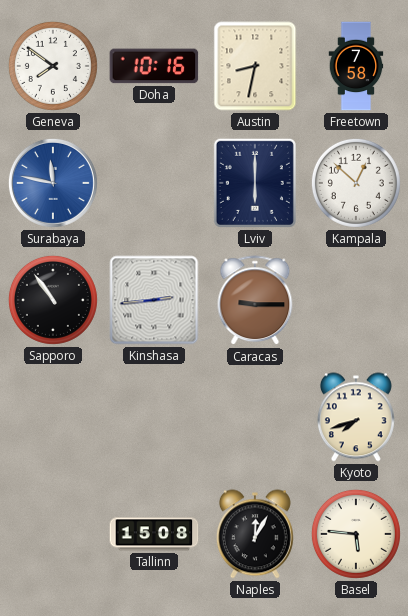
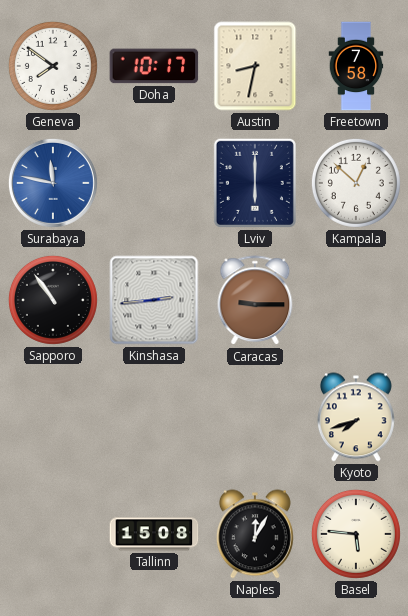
Doha: 10:16 -> 10:17
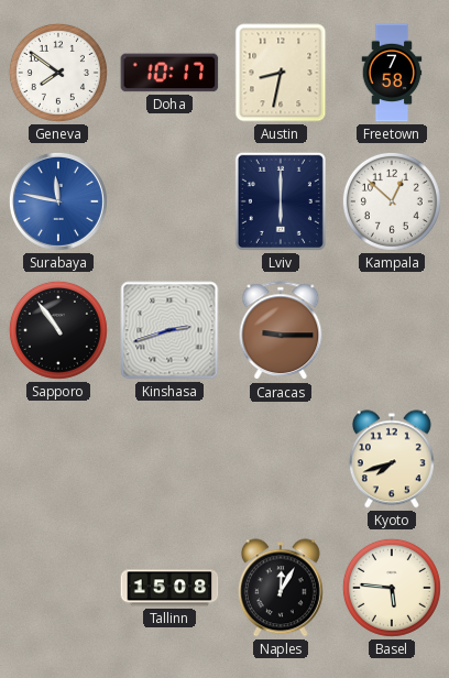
Kinshasa: 2:44 -> 2:42
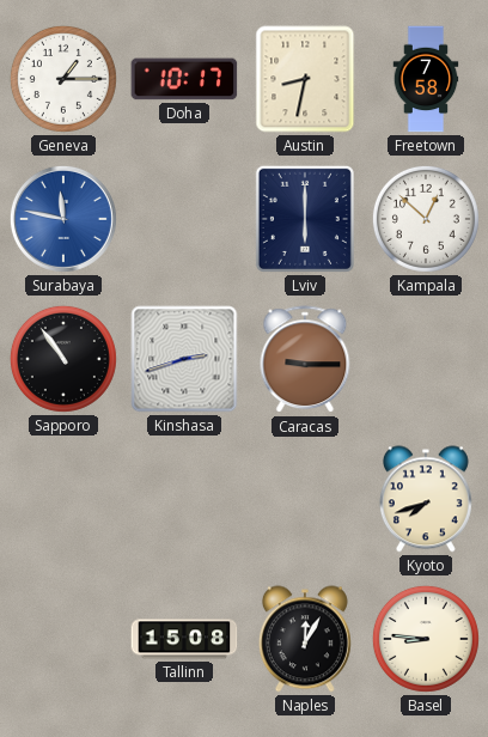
Geneva: 7:51 -> 1:15
Basel: 5:46 -> 8:46
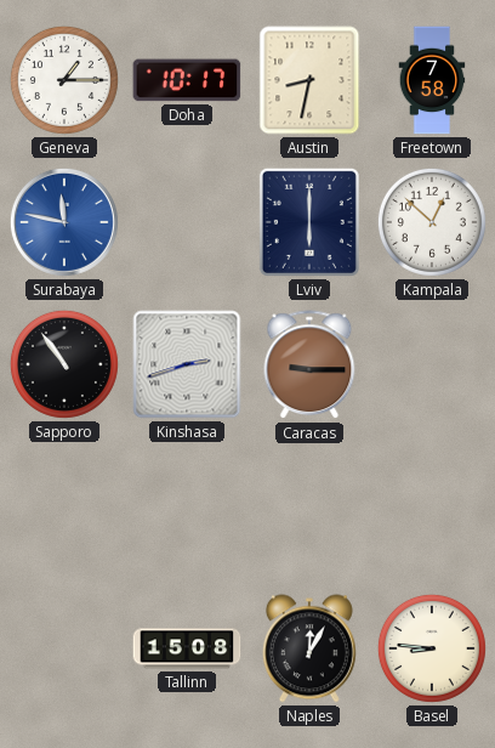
Kyoto: 7:42 -> none
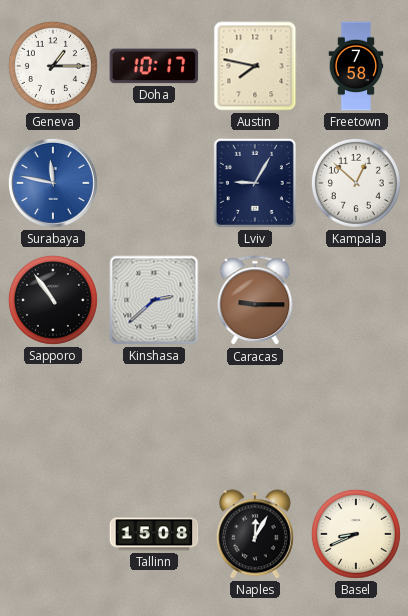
Austin: 8:32 -> 7:47
Lviv: 6:00 -> 9:05
Kinshasa: 2:42 -> 2:38
Basel: 8:46 -> 8:41
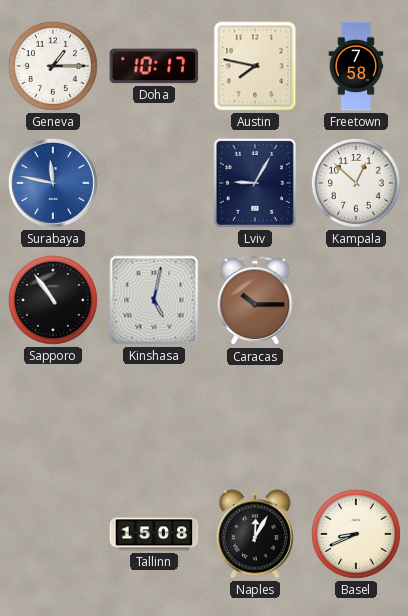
Kinshasa: 2:38 -> 5:02
Caracas: 9:15 -> 10:15
